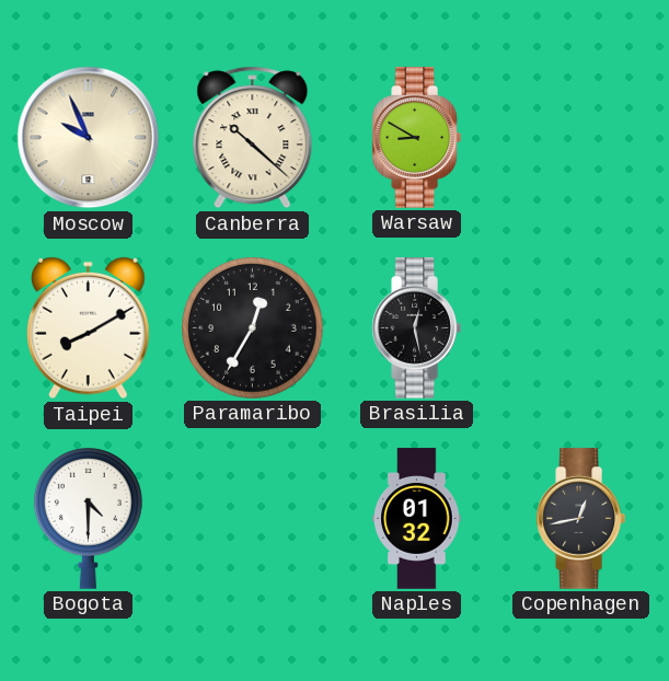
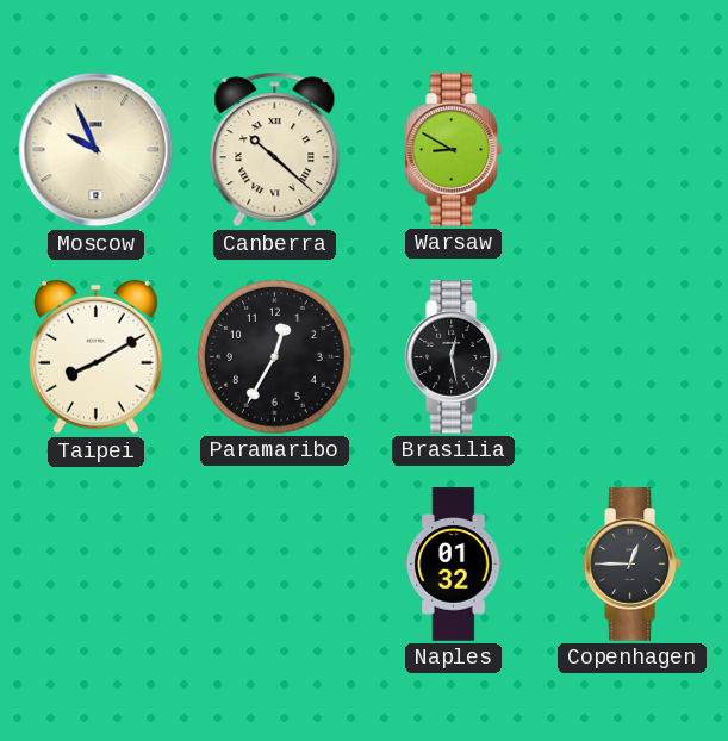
Bogota: 4:30 -> none
Copenhagen: 12:43 -> 12:45
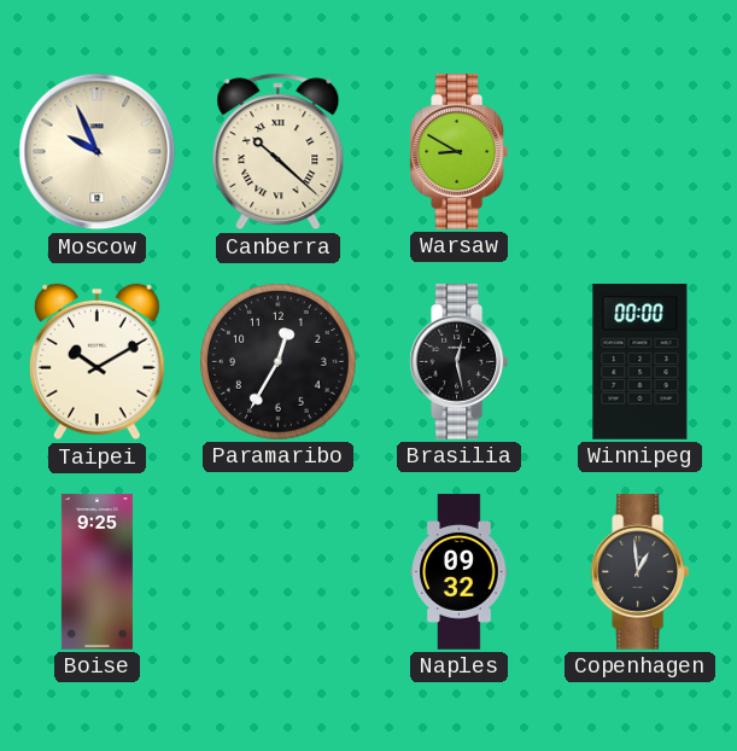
Taipei: 8:10 -> 10:10
Winnipeg: none -> 00:00
Boise: none -> 9:25
Naples: 01:32 -> 09:32
Copenhagen: 12:45 -> 12:59
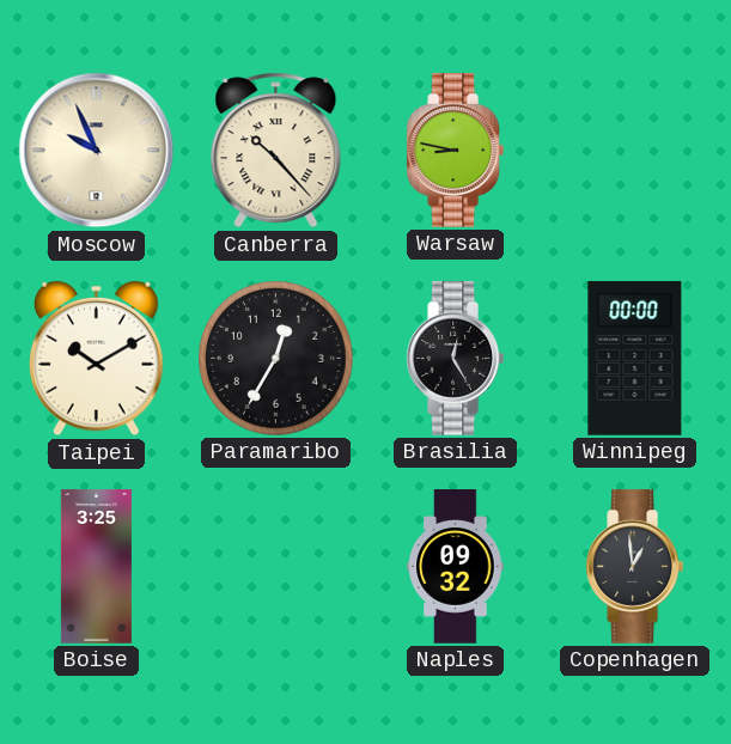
Canberra: 10:22 -> 10:23
Warsaw: 8:50 -> 8:47
Brasilia: 12:28 -> 12:25
Boise: 9:25 -> 3:25
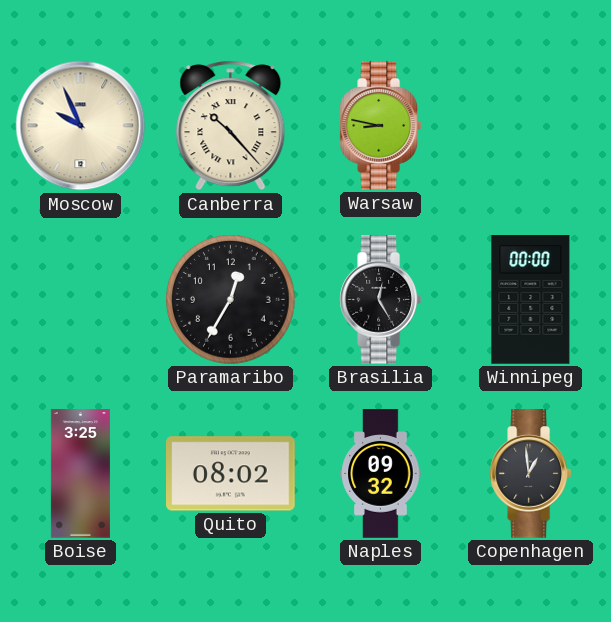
Taipei: 10:10 -> none
Quito: none -> 08:02
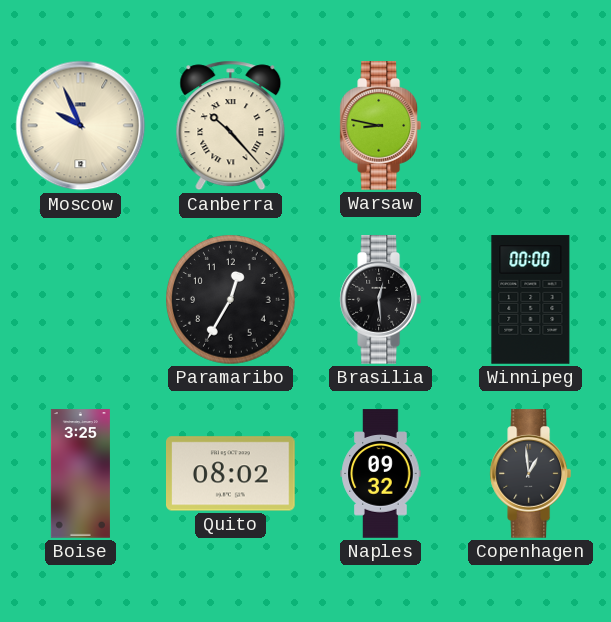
Brasilia: 12:25 -> 12:29
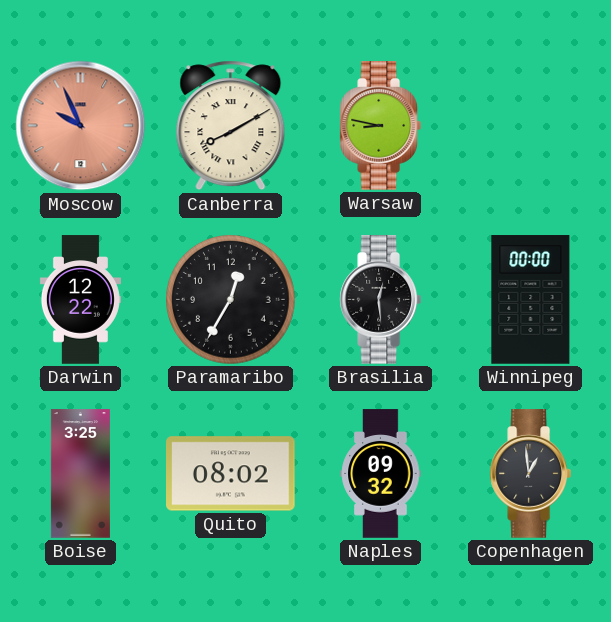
Moscow dial: cream -> salmon
Canberra: 10:23 -> 8:10
Darwin: none -> 12:22
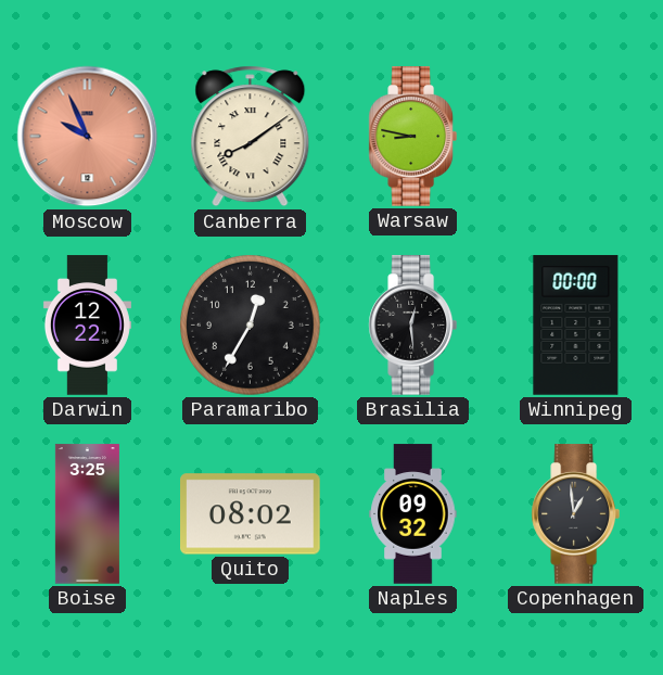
Canberra: 8:10 -> 8:09
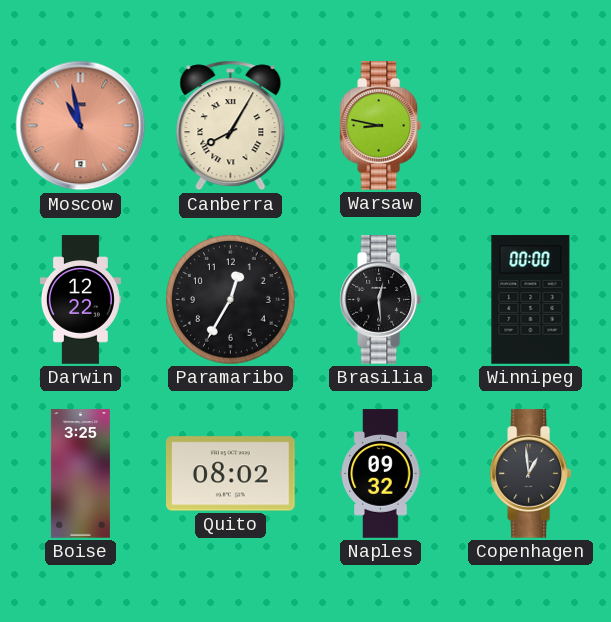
Moscow: 9:56 -> 10:58
Canberra: 8:09 -> 8:05
